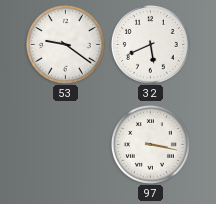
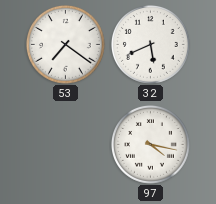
53: 9:21 -> 7:21
97: 3:17 -> 4:17
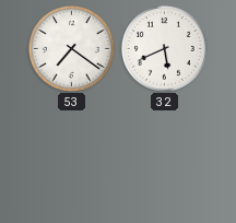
97: 4:17 -> none
